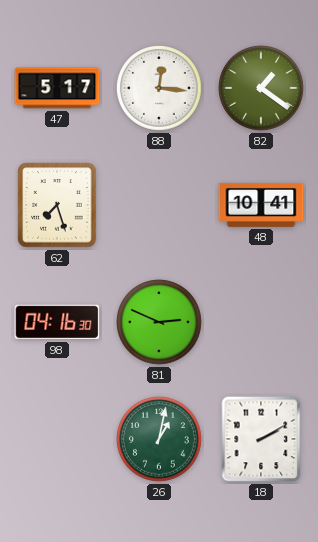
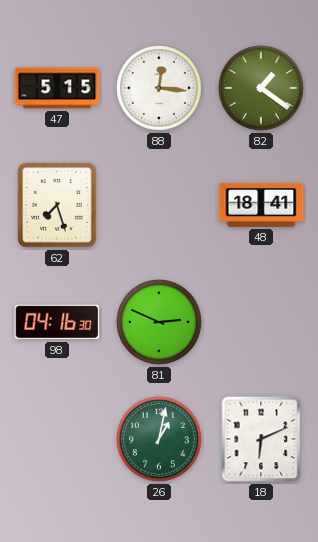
47: 5:17 -> 5:15
48: 10:41 -> 18:41
18: 2:10 -> 6:11
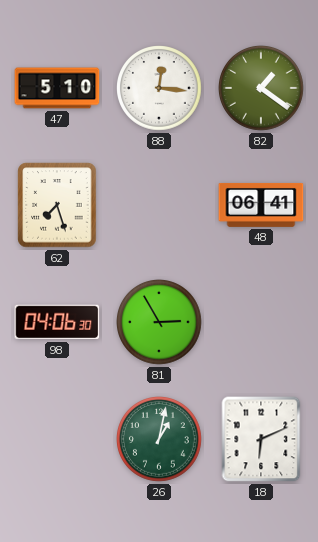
47: 5:15 -> 5:10
48: 18:41 -> 06:41
98: 04:16 -> 04:06
81: 2:49 -> 2:55
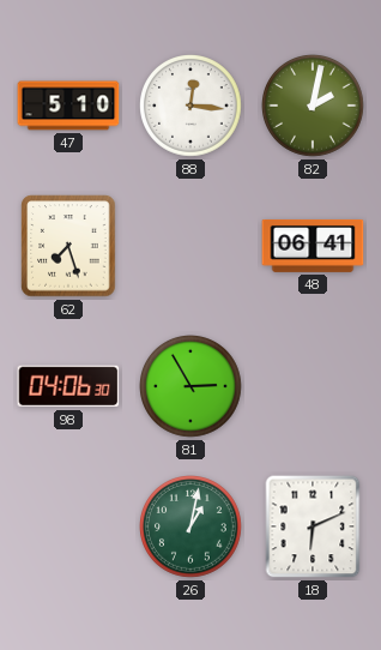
82: 1:21 -> 2:02
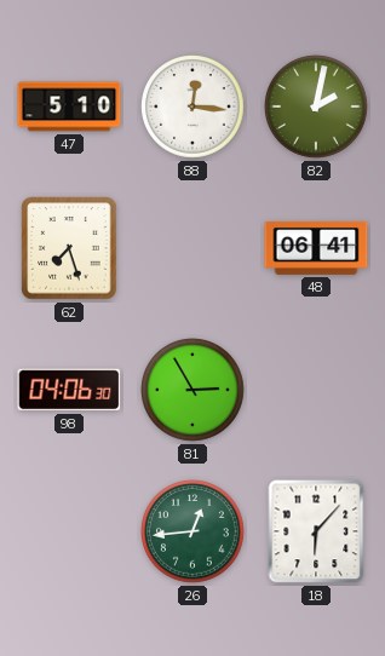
26: 1:02 -> 12:44
18: 6:11 -> 6:07
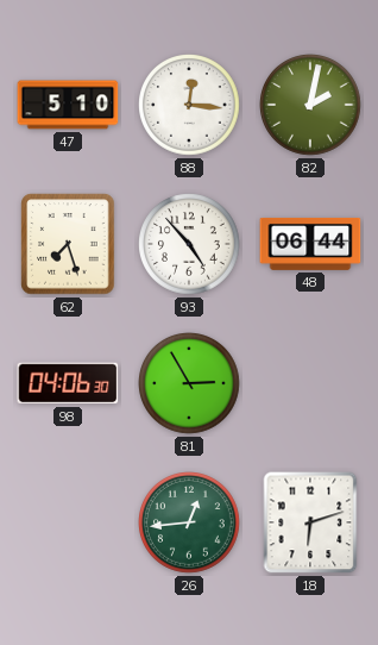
93: none -> 4:53
48: 06:41 -> 06:44
18: 6:07 -> 6:12
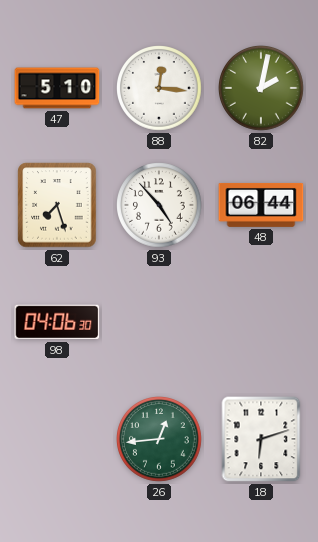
81: 2:55 -> none
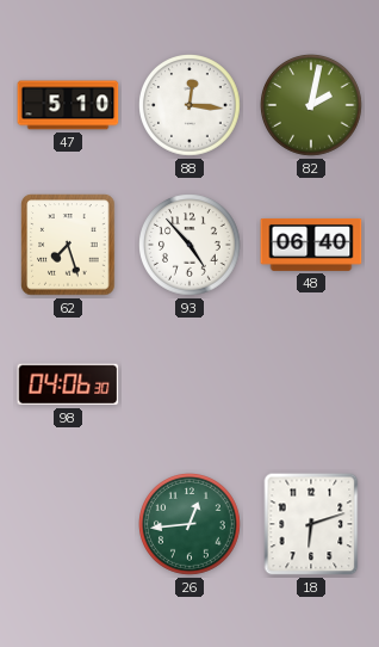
48: 06:44 -> 06:40
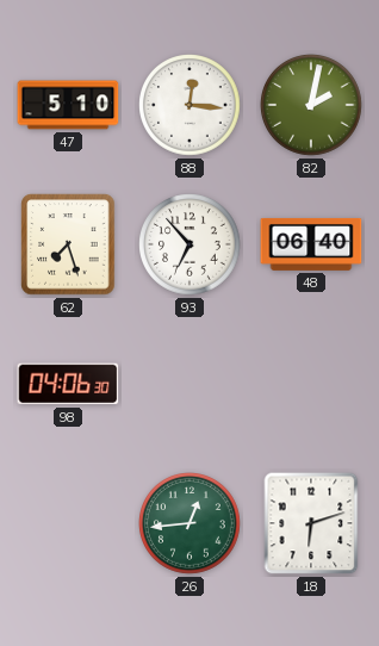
93: 4:53 -> 6:53
